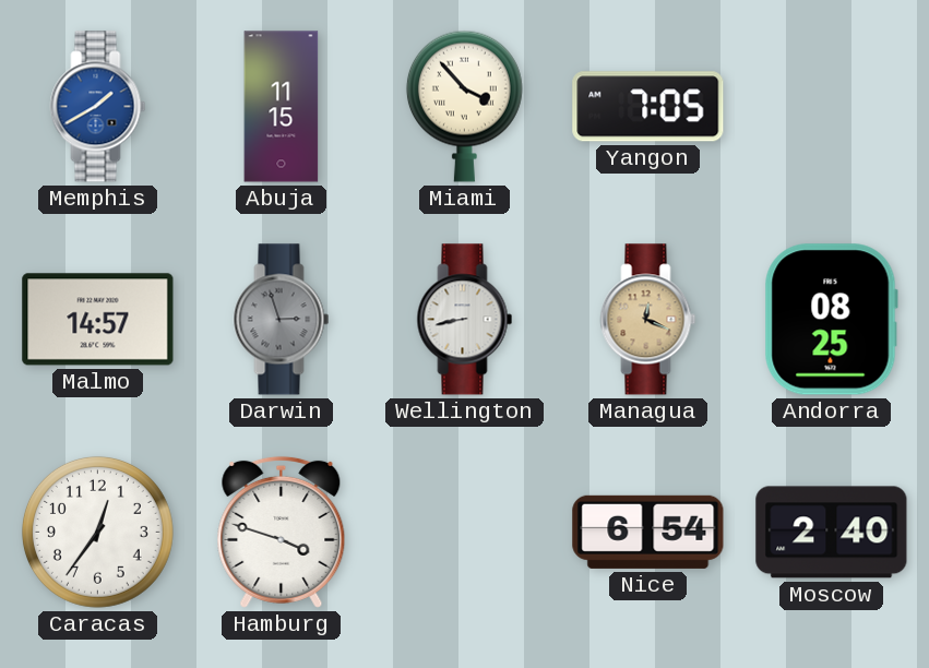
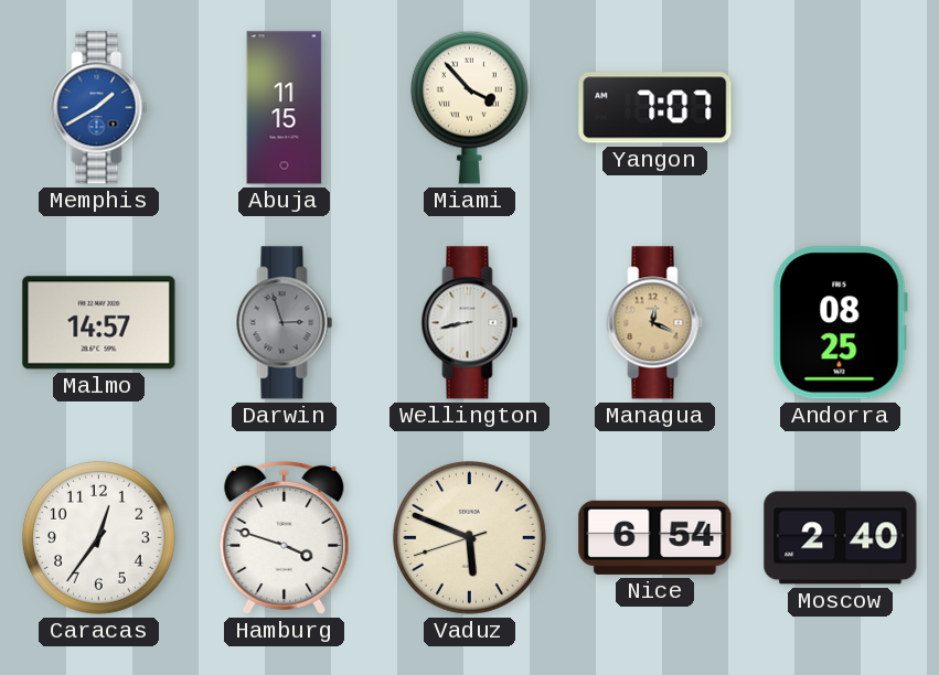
Yangon: 7:05 -> 7:07
Vaduz: none -> 5:48
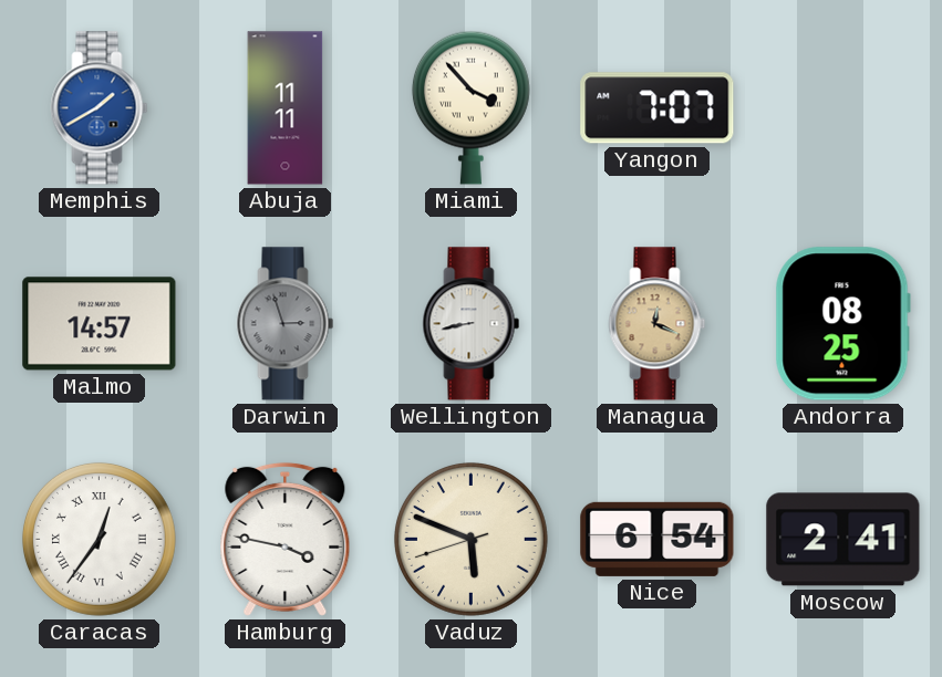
Abuja: 11:15 -> 11:11
Caracas numerals: Arabic -> Roman
Hamburg: 3:48 -> 3:47
Moscow: 2:40 -> 2:41
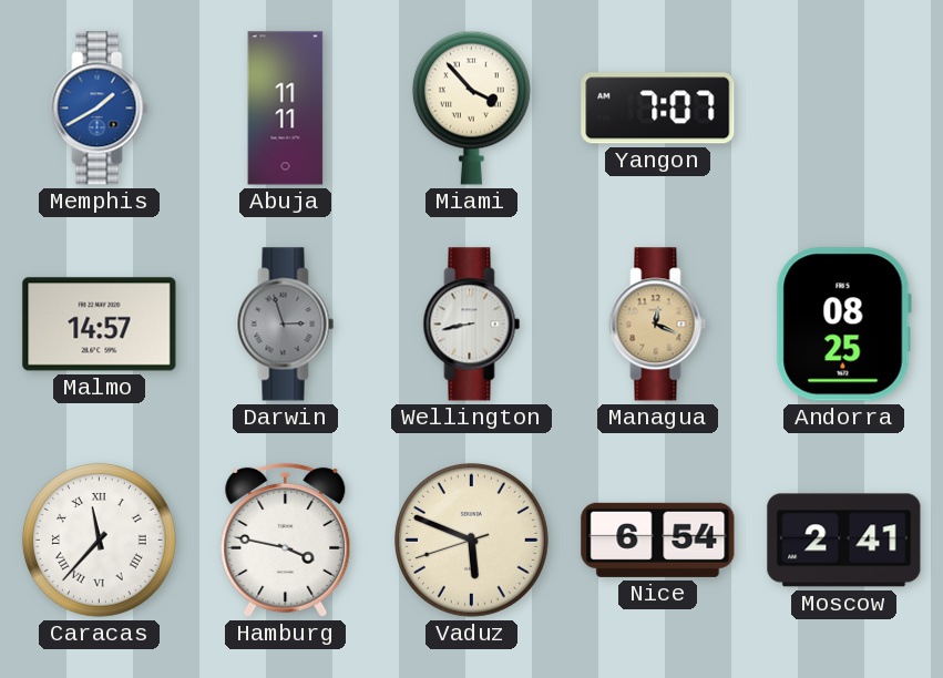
Caracas: 12:36 -> 11:37
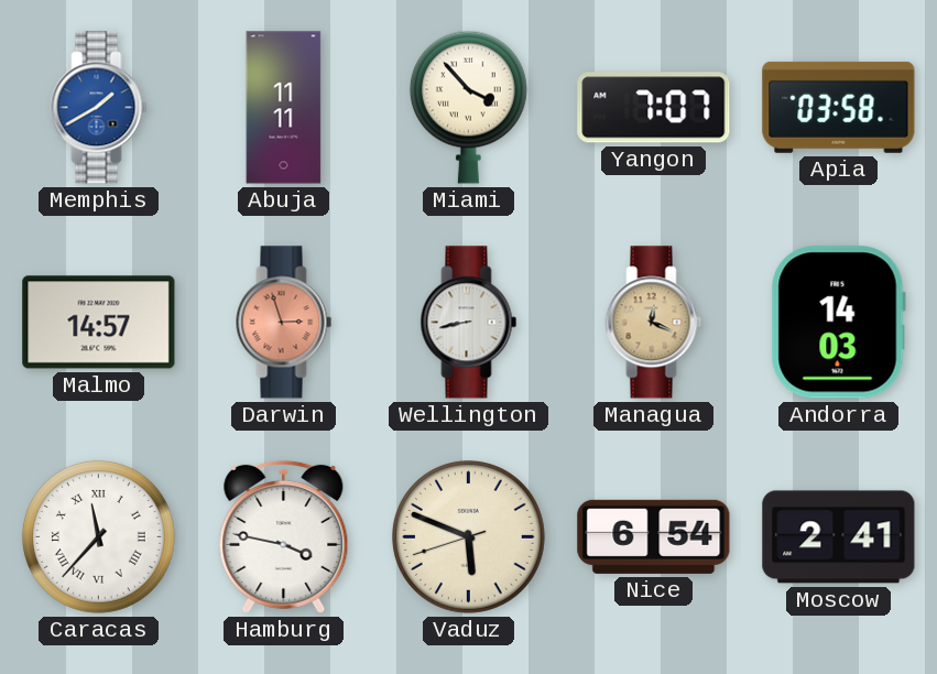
Apia: none -> 03:58
Darwin dial: grey -> salmon
Andorra: 08:25 -> 14:03
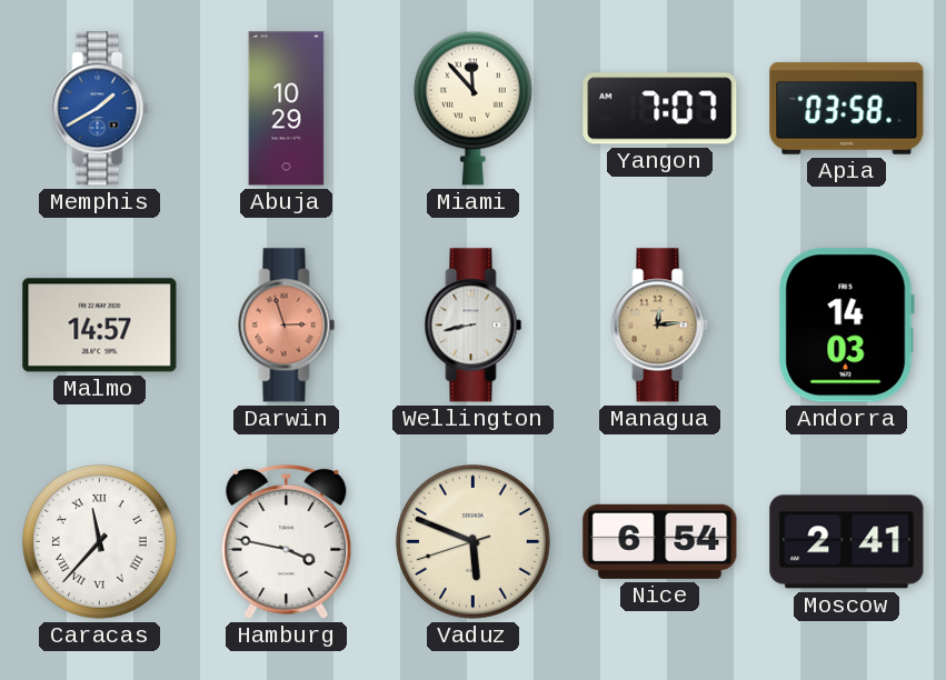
Abuja: 11:11 -> 10:29
Miami: 3:53 -> 11:53
Managua: 12:19 -> 12:14
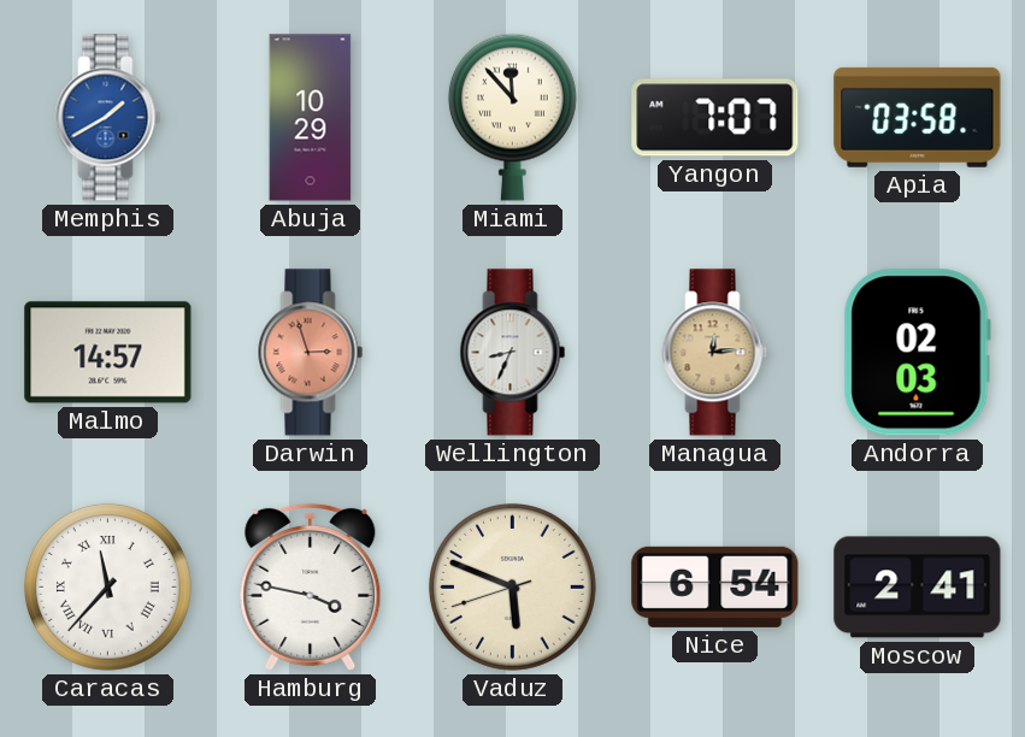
Wellington: 8:43 -> 8:34
Andorra: 14:03 -> 02:03
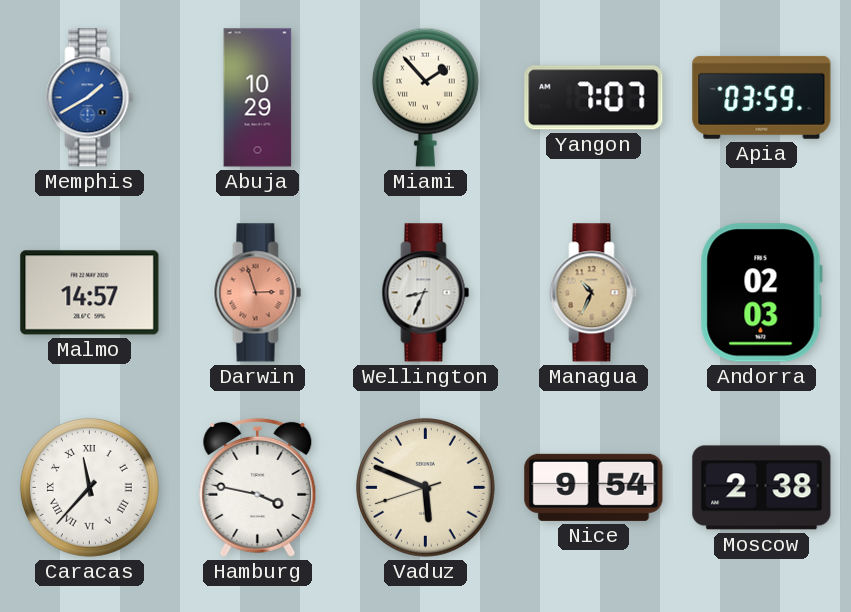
Miami: 11:53 -> 1:53
Apia: 03:58 -> 03:59
Managua: 12:14 -> 10:34
Nice: 6:54 -> 9:54
Moscow: 2:41 -> 2:38
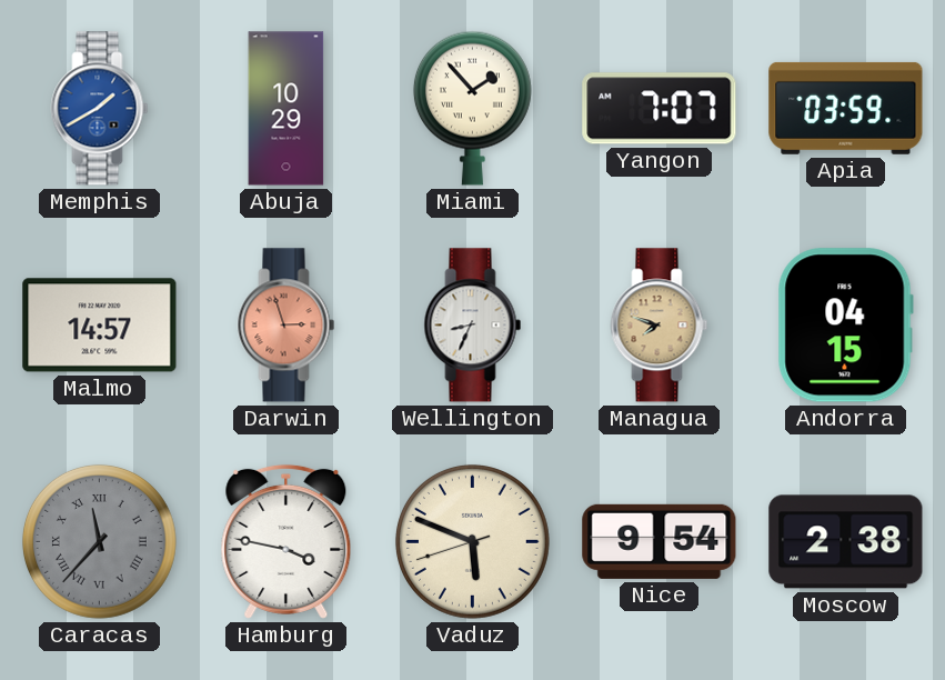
Managua: 10:34 -> 7:48
Andorra: 02:03 -> 04:15
Caracas dial: white -> grey
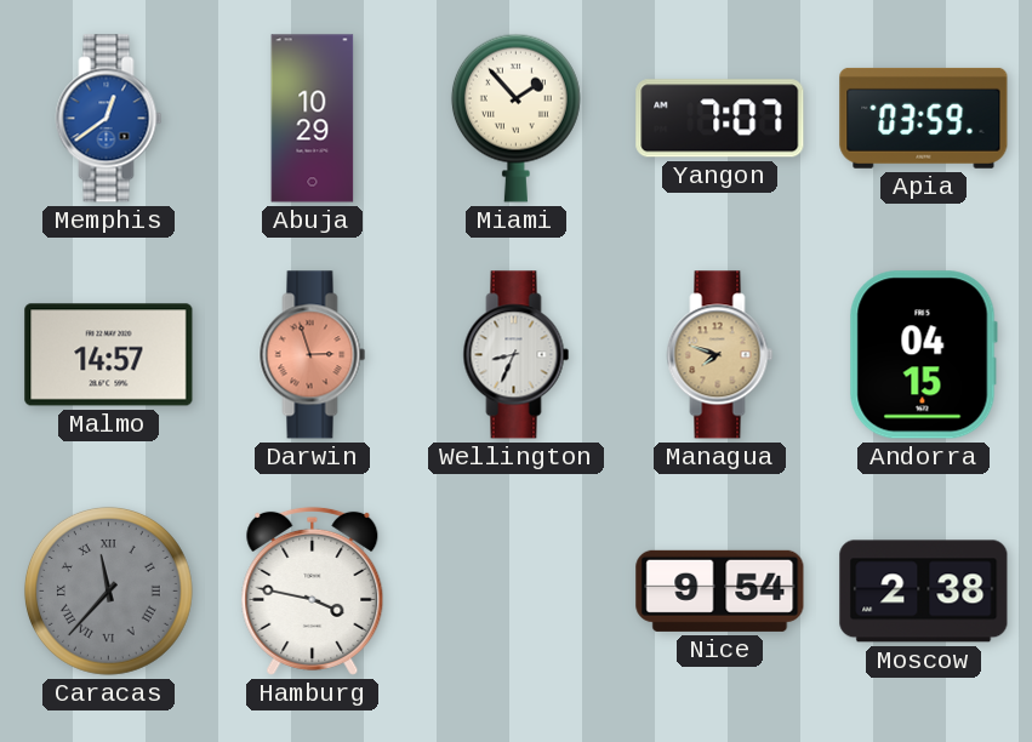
Memphis: 1:40 -> 12:39
Vaduz: 5:48 -> none
